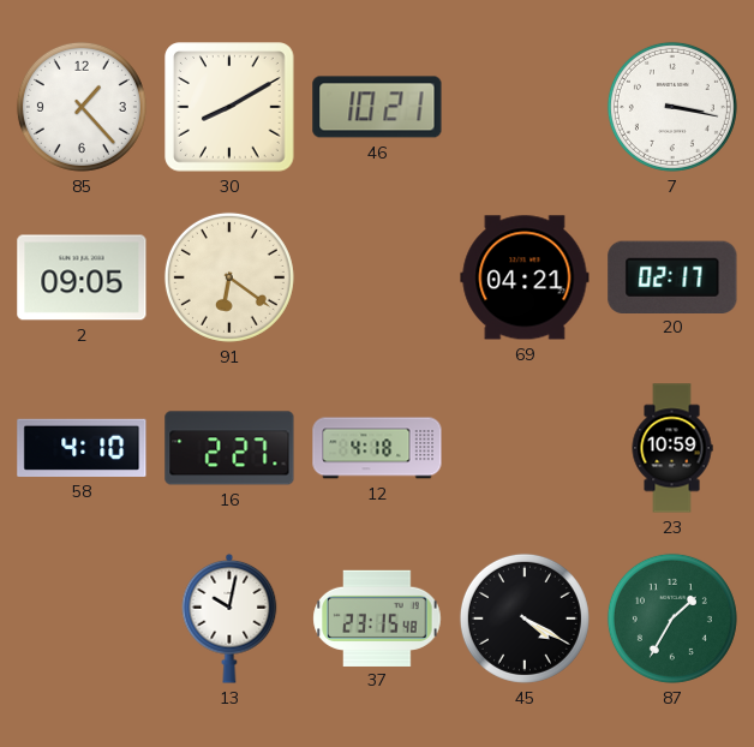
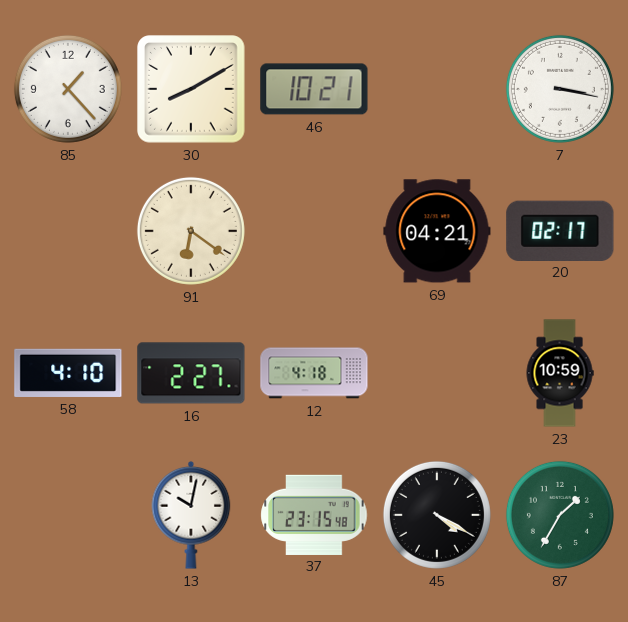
2: 09:05 -> none
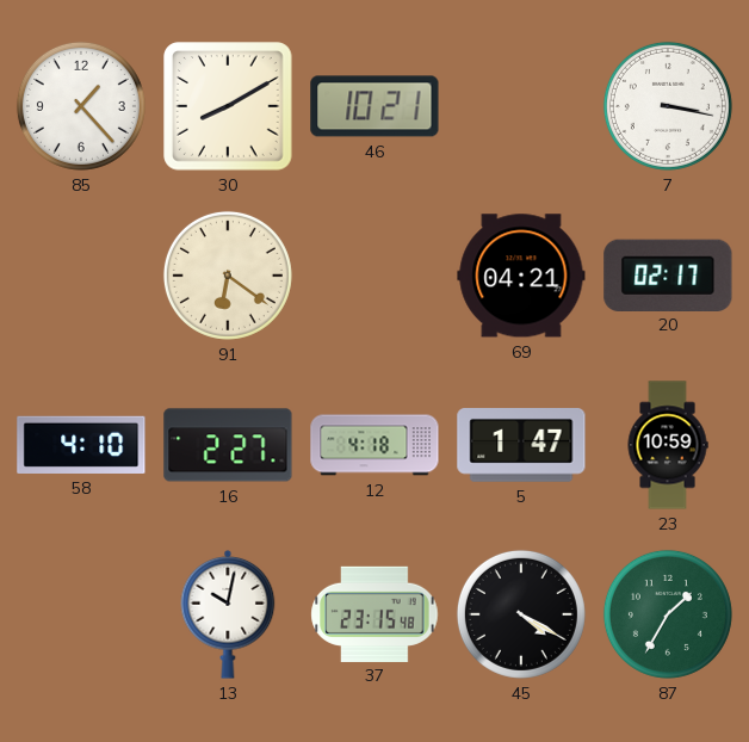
5: none -> 1:47
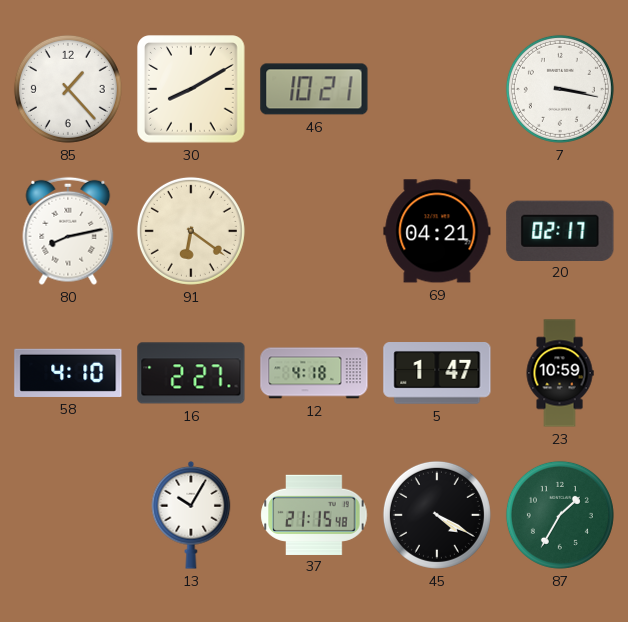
80: none -> 8:13
13: 10:02 -> 10:05
37: 23:15 -> 21:15
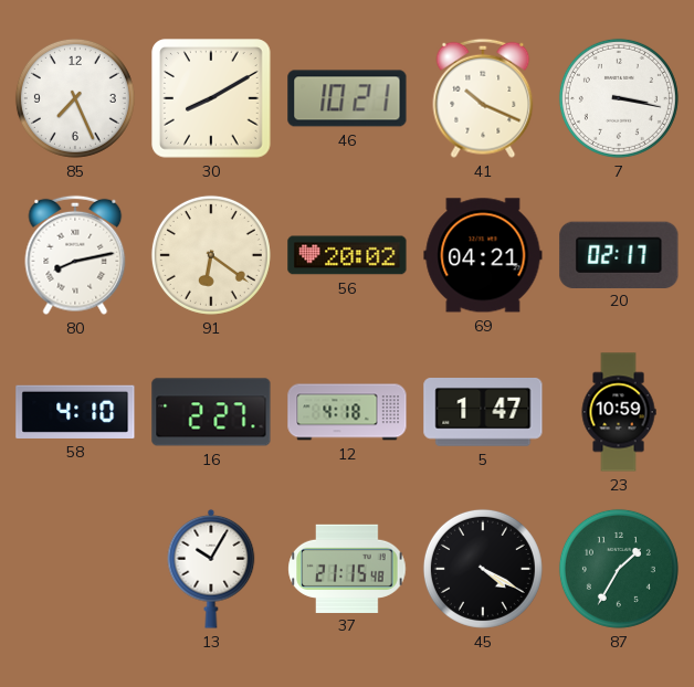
85: 1:23 -> 7:26
41: none -> 10:19
56: none -> 20:02
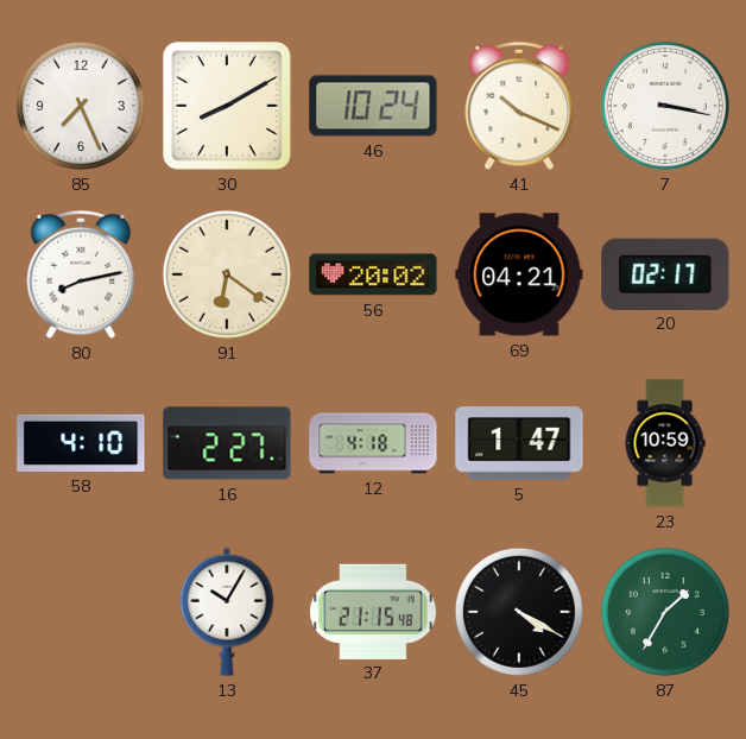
46: 10:21 -> 10:24
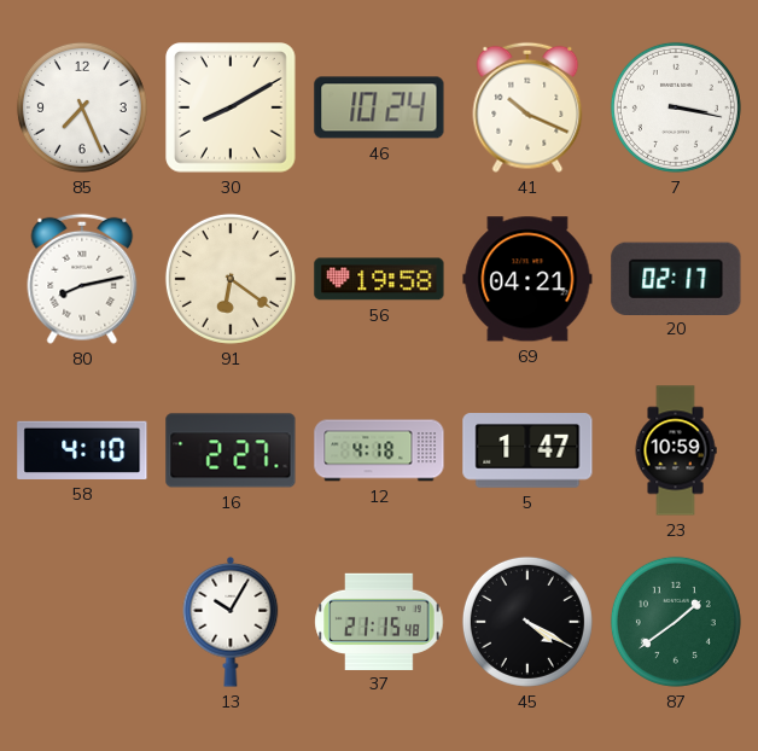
56: 20:02 -> 19:58
87: 1:35 -> 1:39
